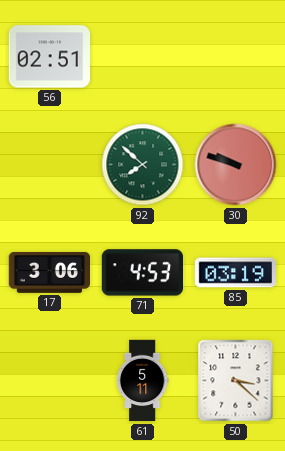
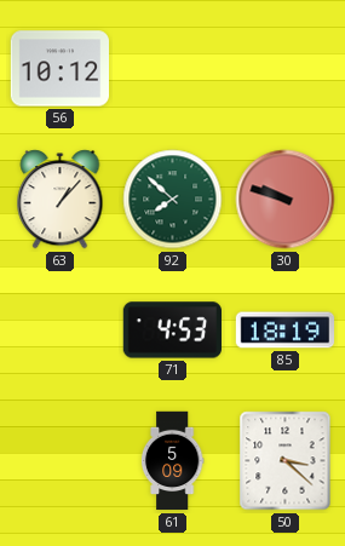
56: 02:51 -> 10:12
63: none -> 1:07
17: 3:06 -> none
85: 03:19 -> 18:19
61: 5:11 -> 5:09
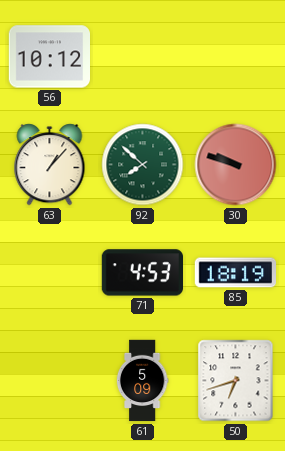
50: 3:22 -> 6:42
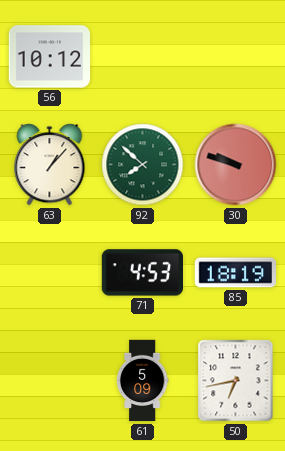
50: 6:42 -> 6:43
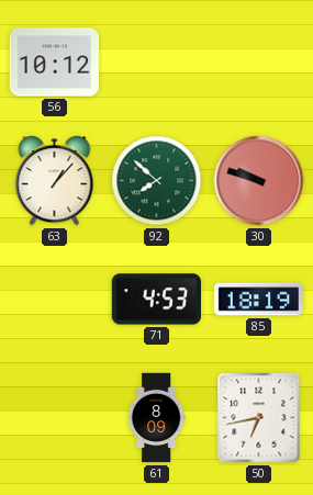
61: 5:09 -> 8:09
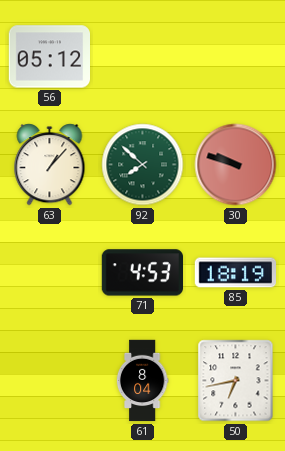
56: 10:12 -> 05:12
61: 8:09 -> 8:04
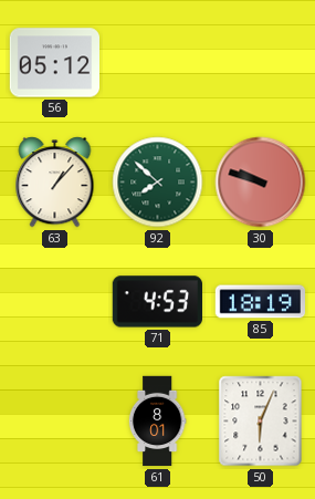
61: 8:04 -> 8:01
50: 6:43 -> 6:04
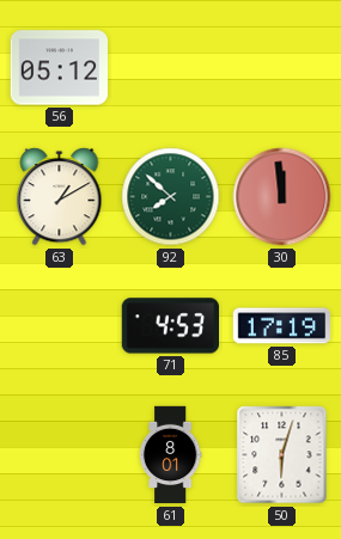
63: 1:07 -> 1:10
30: 9:48 -> 11:59
85: 18:19 -> 17:19
50: 6:04 -> 6:03
